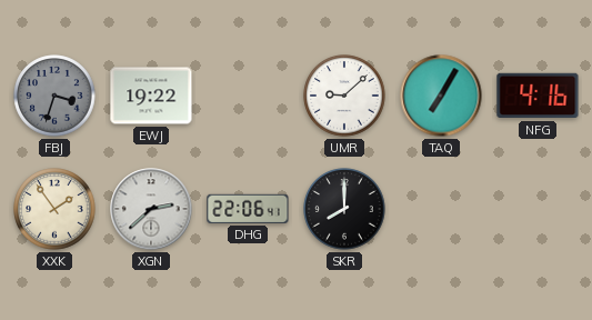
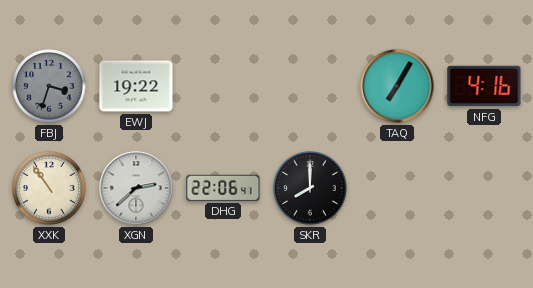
UMR: 9:08 -> none
XXK: 1:54 -> 10:54
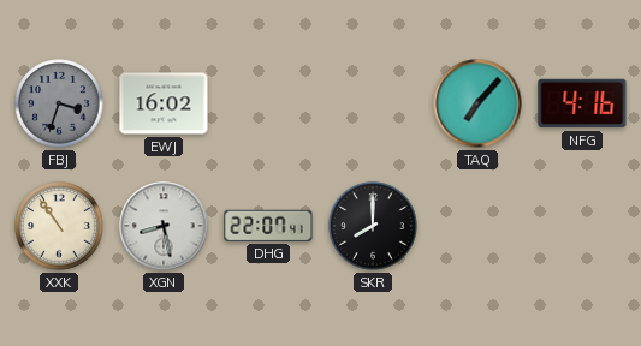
EWJ: 19:22 -> 16:02
TAQ: 7:05 -> 7:07
XGN: 2:38 -> 8:28
DHG: 22:06 -> 22:07
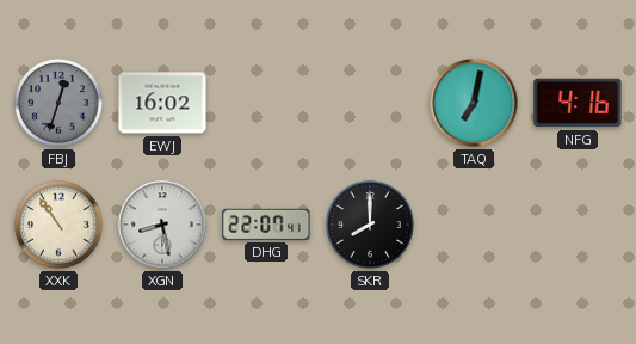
FBJ: 3:33 -> 12:33
TAQ: 7:07 -> 7:02
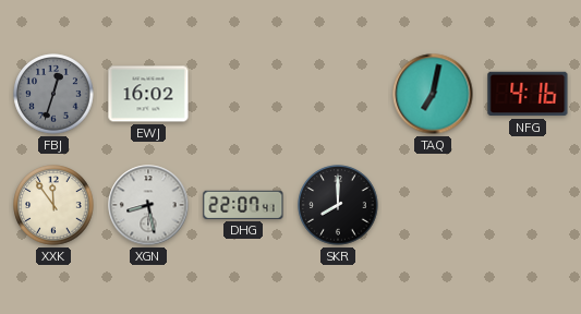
XXK: 10:54 -> 11:54
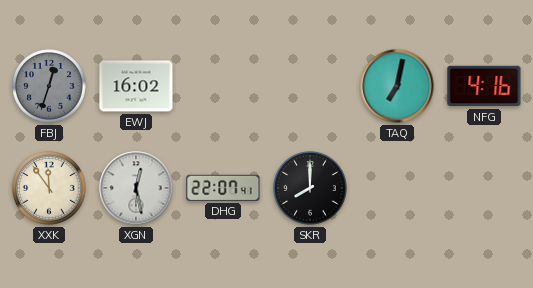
XGN: 8:28 -> 12:28
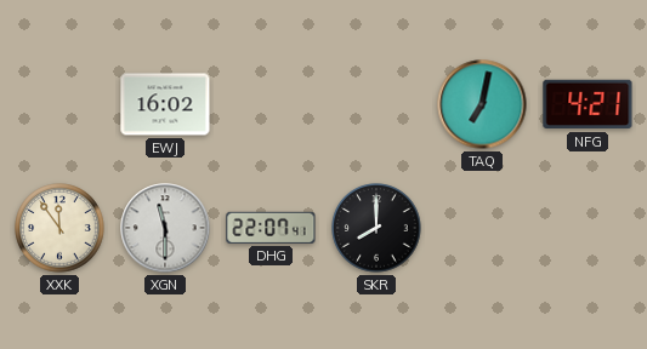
FBJ: 12:33 -> none
NFG: 4:16 -> 4:21
XGN: 12:28 -> 11:30
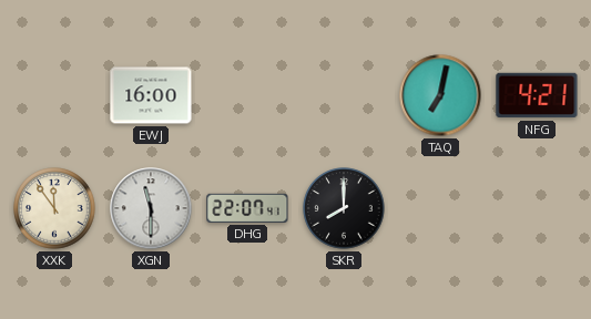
EWJ: 16:02 -> 16:00
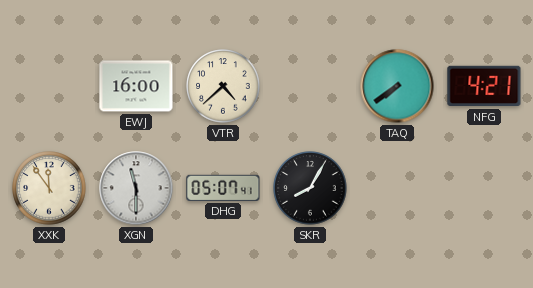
VTR: none -> 4:38
TAQ: 7:02 -> 7:39
DHG: 22:07 -> 05:07
SKR: 8:00 -> 8:05
